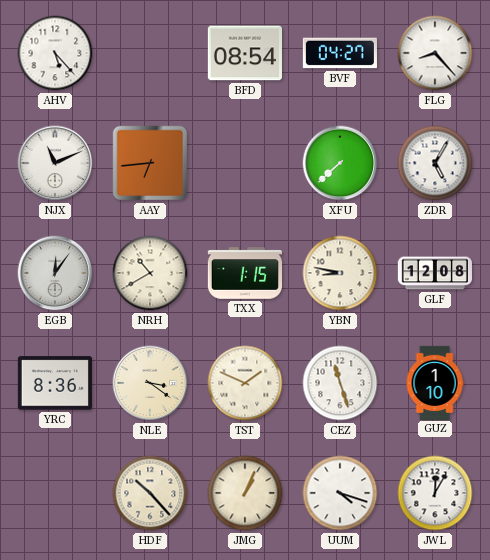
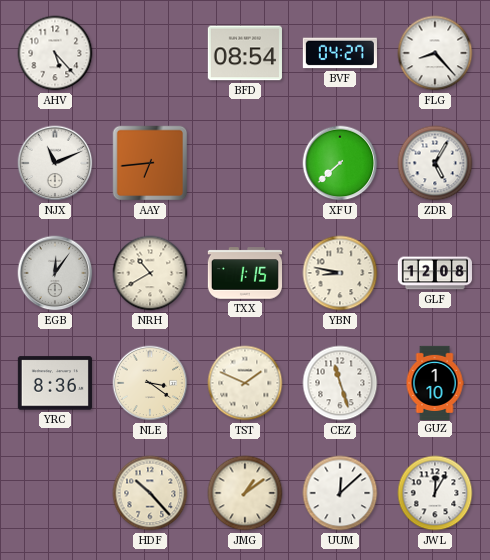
JMG: 1:04 -> 1:09
UUM: 4:18 -> 12:08
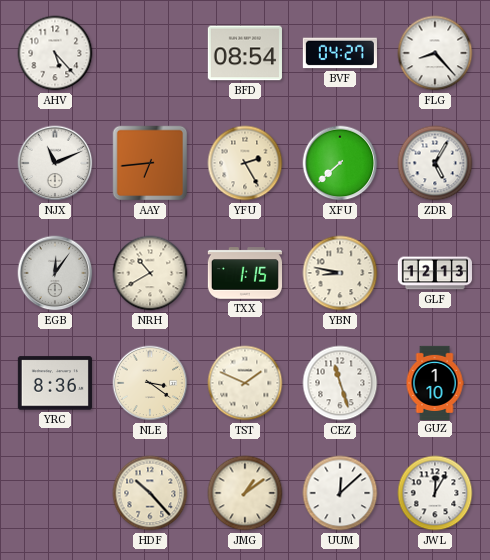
YFU: none -> 2:25
GLF: 12:08 -> 12:13
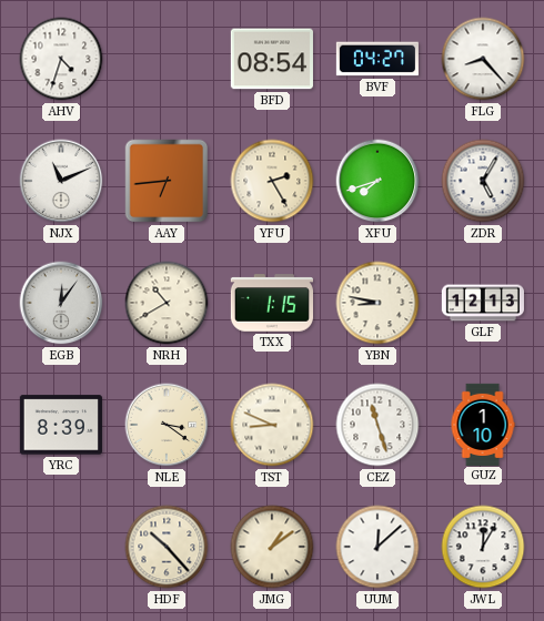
AHV: 5:23 -> 4:33
XFU: 7:38 -> 7:42
YRC: 8:36 -> 8:39
TST: 1:49 -> 8:49
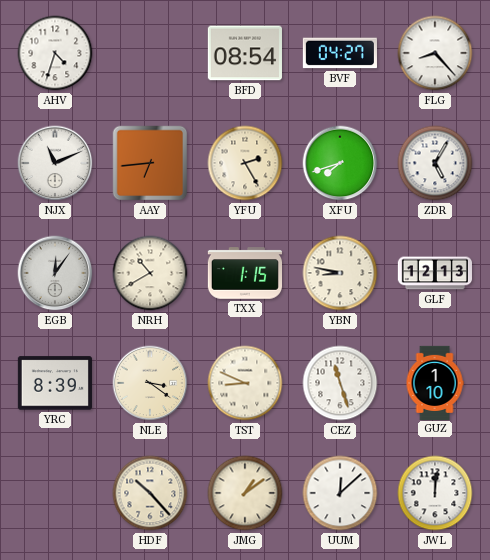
JWL: 12:05 -> 12:01
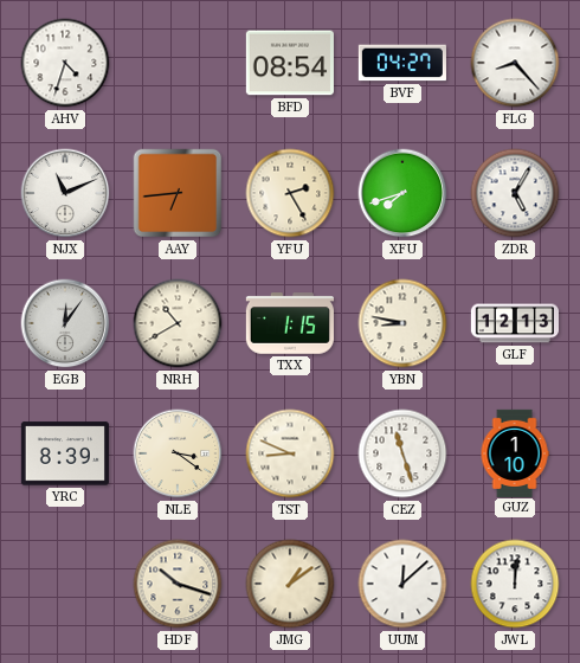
HDF: 10:23 -> 10:18
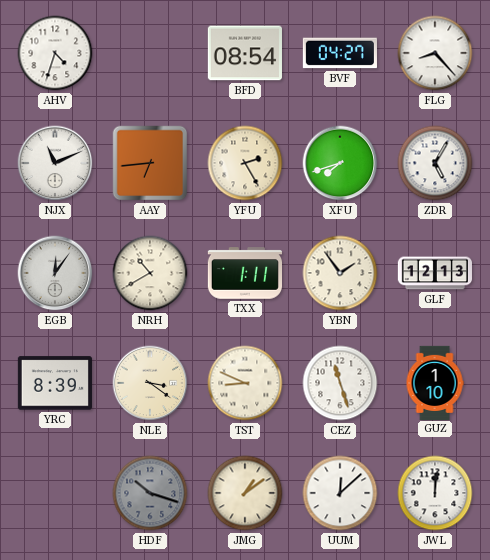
TXX: 1:15 -> 1:11
YBN: 8:47 -> 1:54
HDF dial: cream -> grey
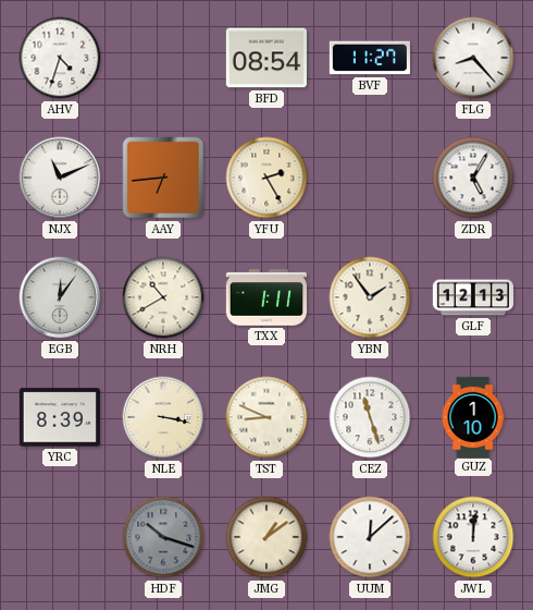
BVF: 04:27 -> 11:27
XFU: 7:42 -> none
NLE: 3:21 -> 3:17
